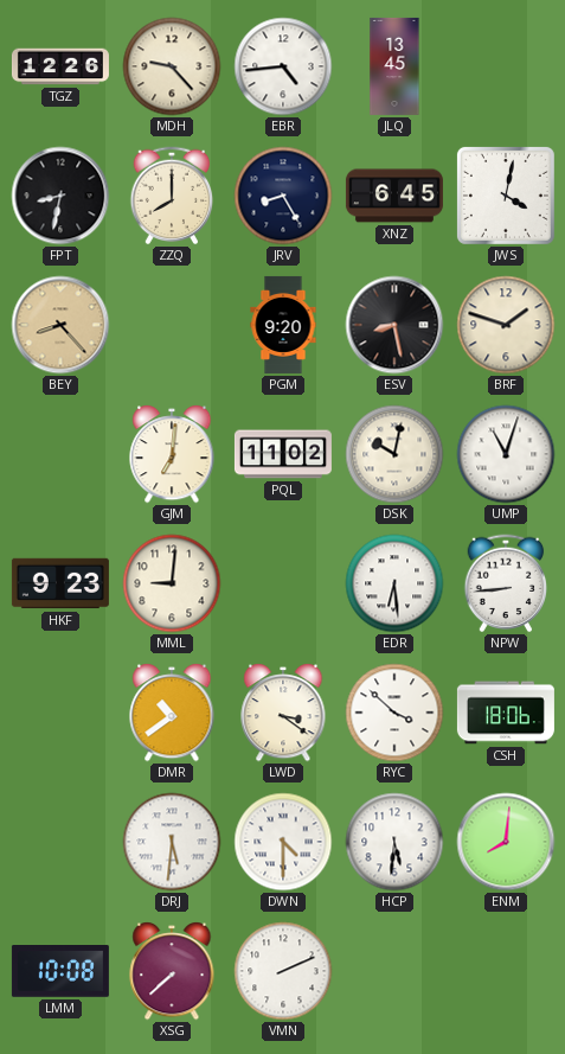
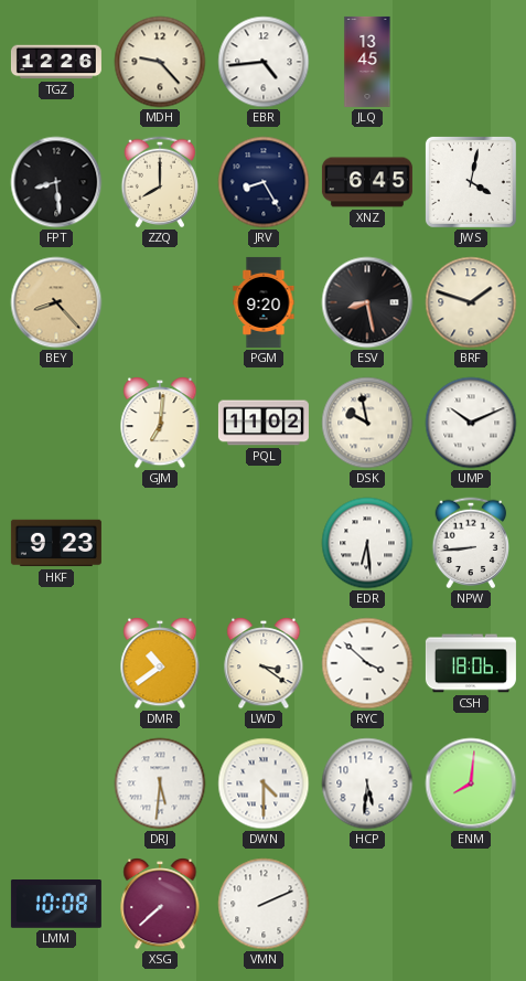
FPT: 8:32 -> 8:29
DSK: 10:02 -> 9:58
UMP: 11:03 -> 10:11
MML: 9:01 -> none
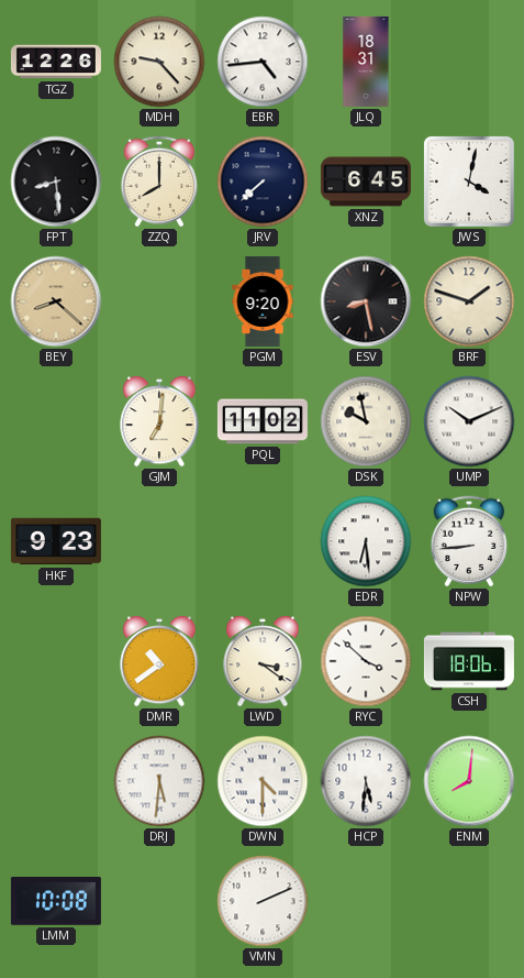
JLQ: 13:45 -> 18:31
JRV: 8:25 -> 7:38
BEY: 8:23 -> 8:22
XSG: 7:38 -> none
